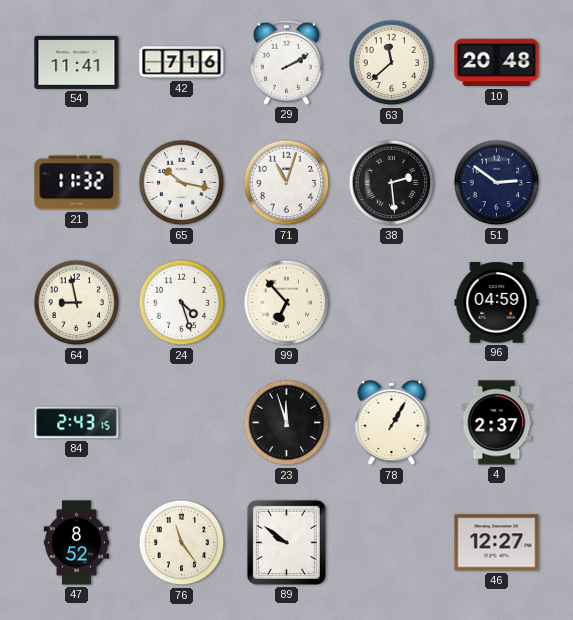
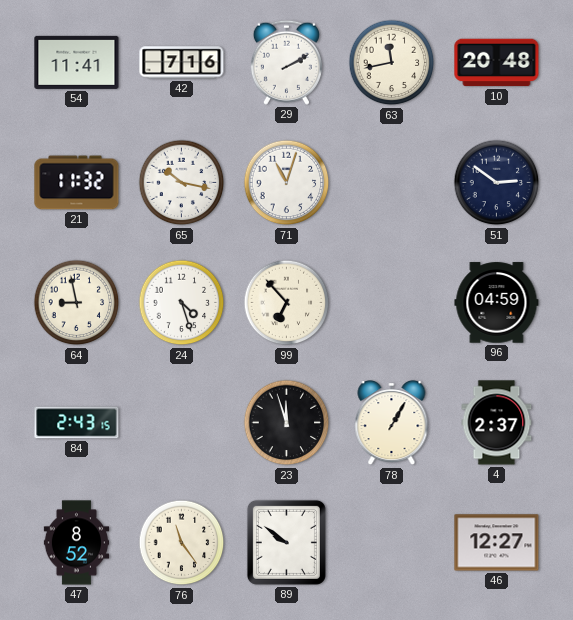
63: 11:38 -> 11:43
38: 2:29 -> none
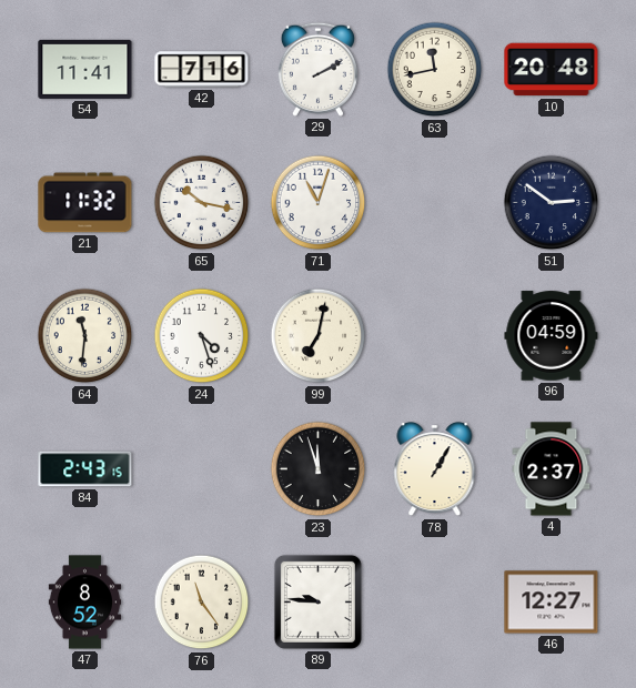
64: 8:58 -> 11:31
99: 6:53 -> 7:02
89: 9:51 -> 9:46
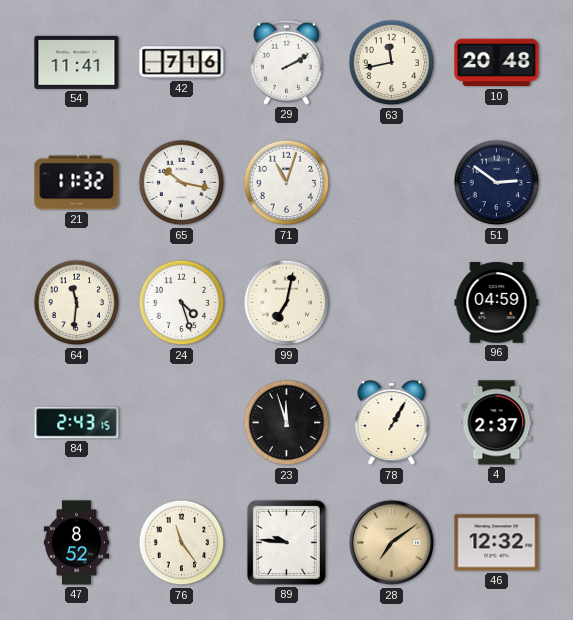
28: none -> 7:09
46: 12:27 -> 12:32
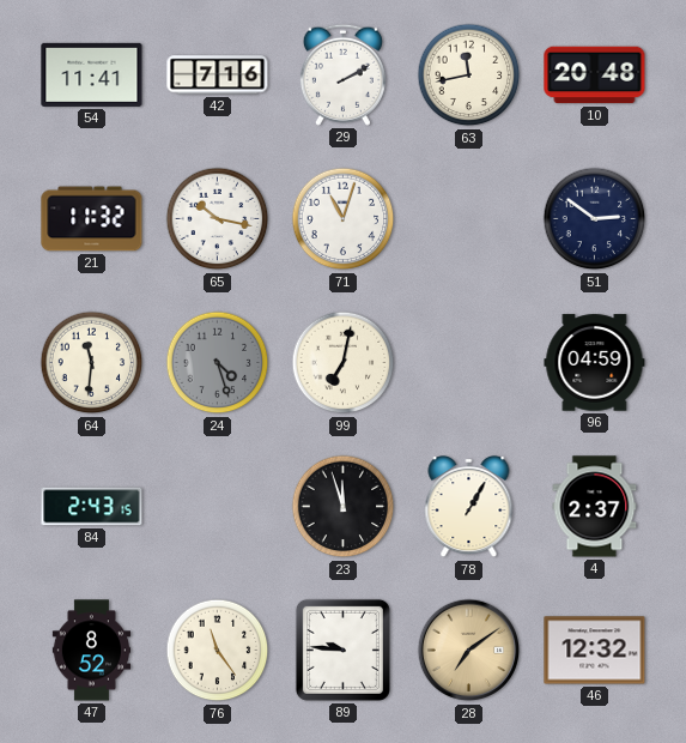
24 dial: white -> grey
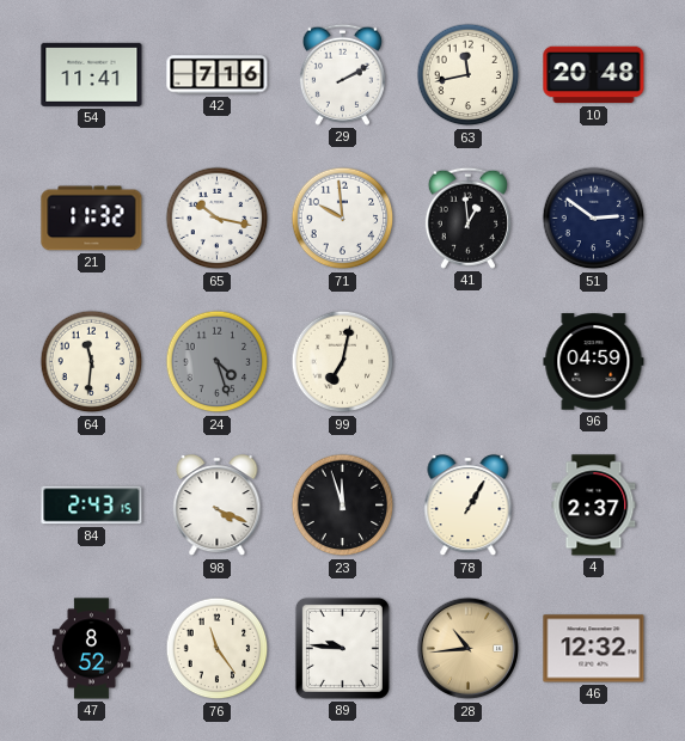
71: 11:03 -> 9:59
41: none -> 12:59
98: none -> 4:19
28: 7:09 -> 10:44
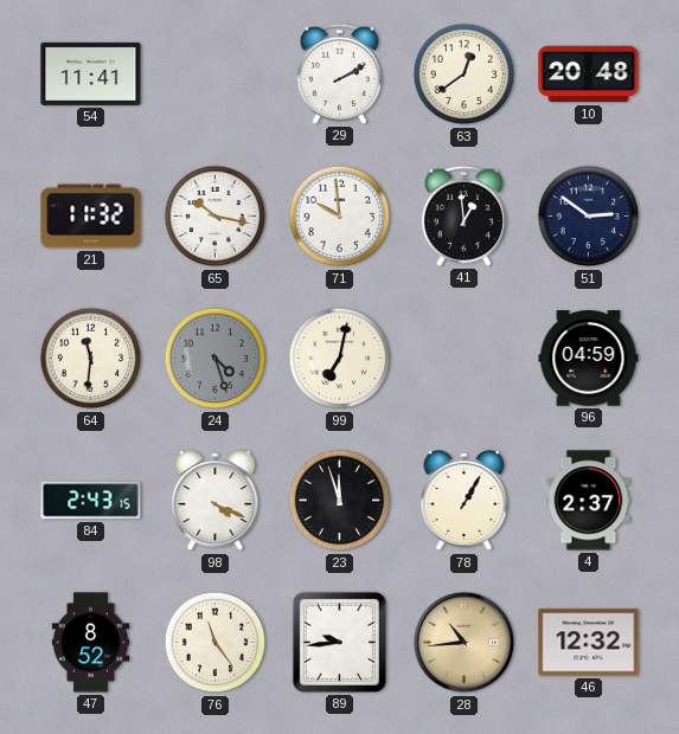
42: 7:16 -> none
63: 11:43 -> 12:39
89: 9:46 -> 9:44
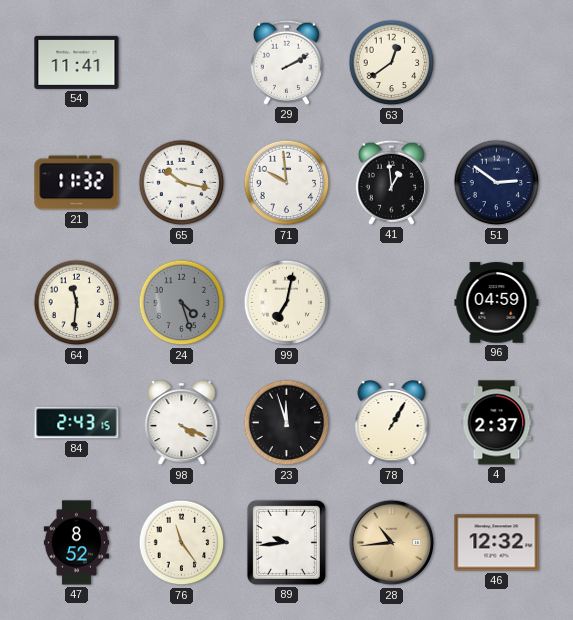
10: 20:48 -> none
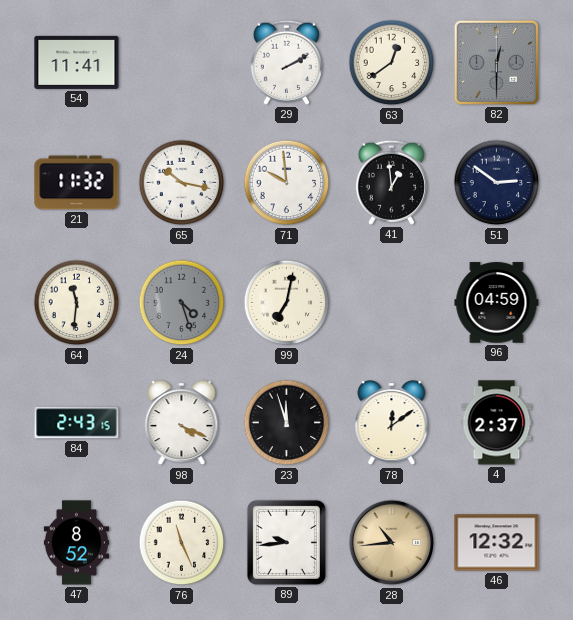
82: none -> 12:30
78: 1:05 -> 12:09
76: 11:24 -> 11:26
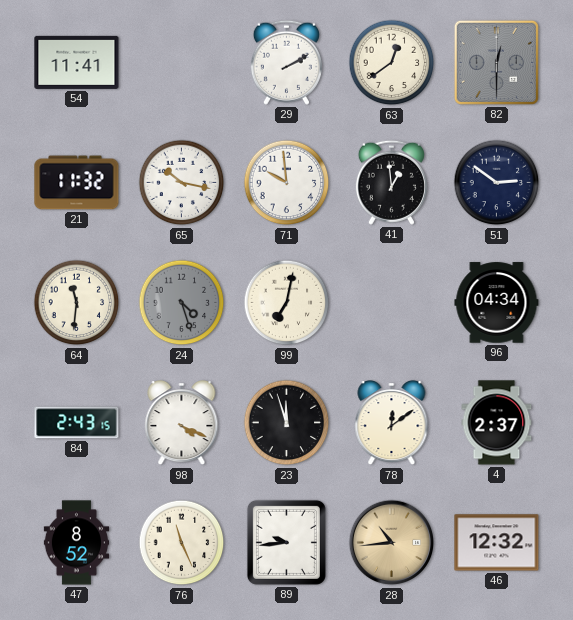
96: 04:59 -> 04:34
